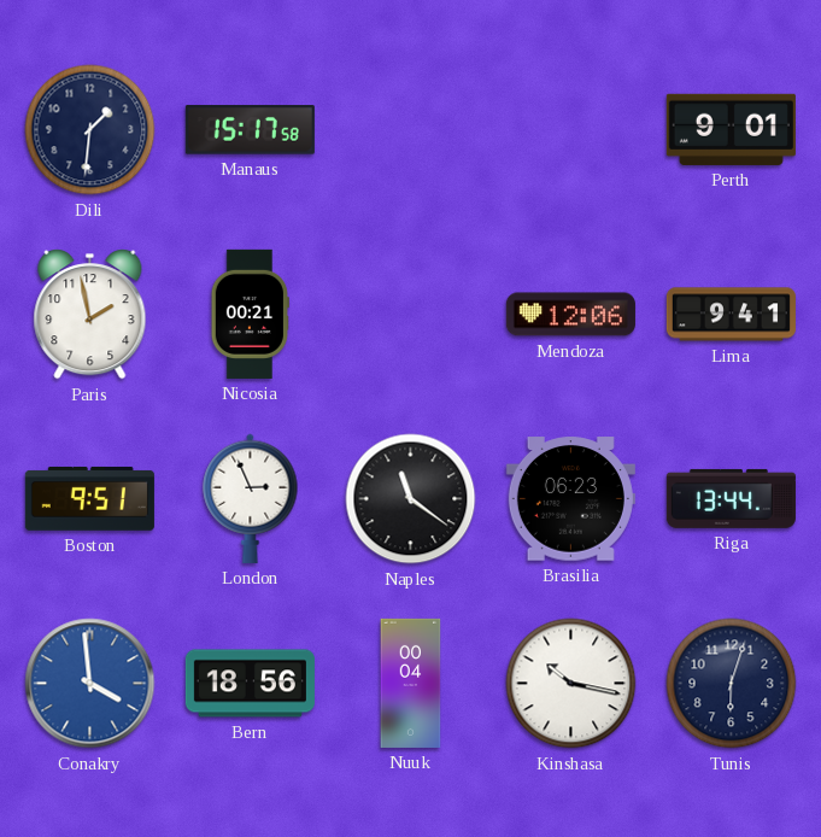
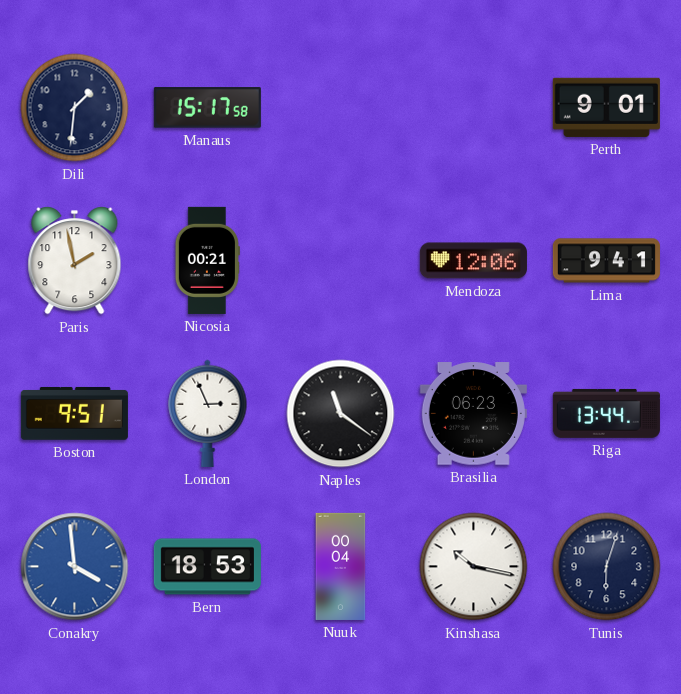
Bern: 18:56 -> 18:53
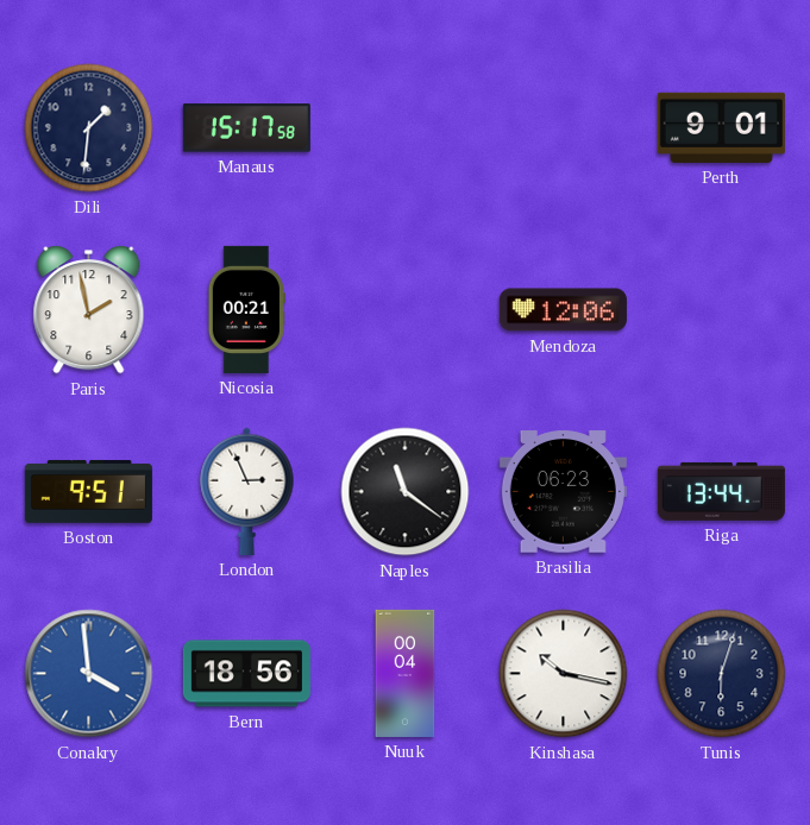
Lima: 9:41 -> none
Bern: 18:53 -> 18:56
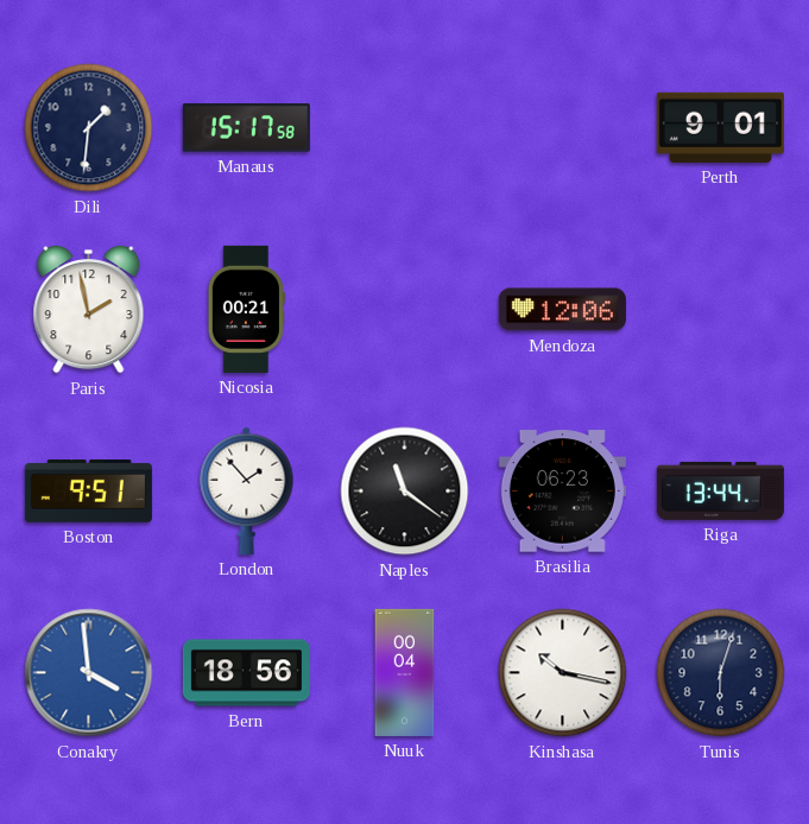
London: 2:56 -> 1:53
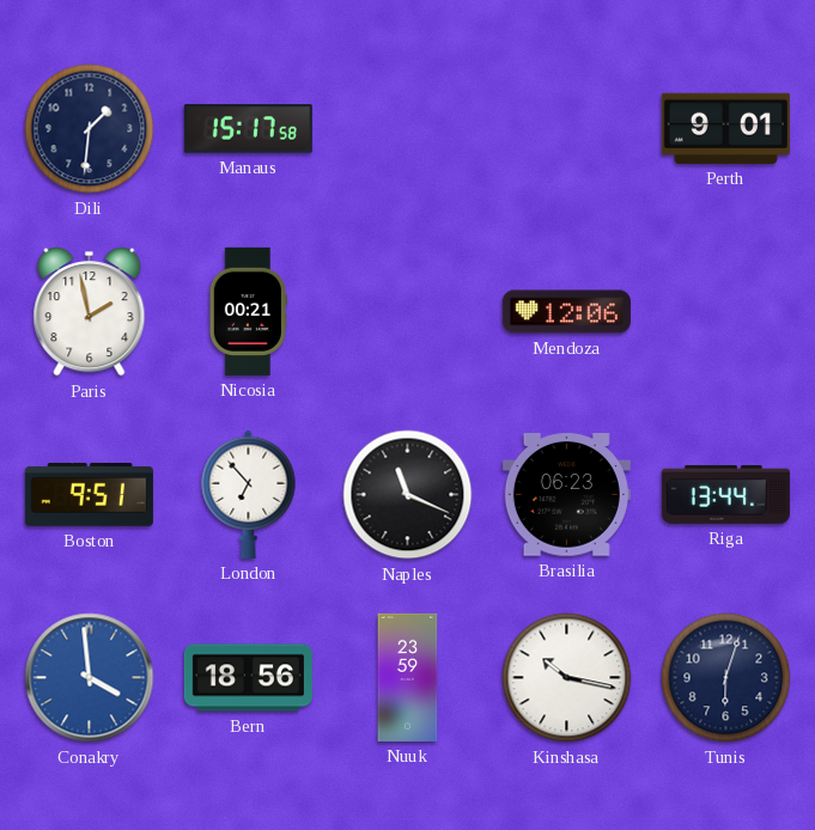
London: 1:53 -> 6:53
Naples: 11:21 -> 11:19
Nuuk: 00:04 -> 23:59
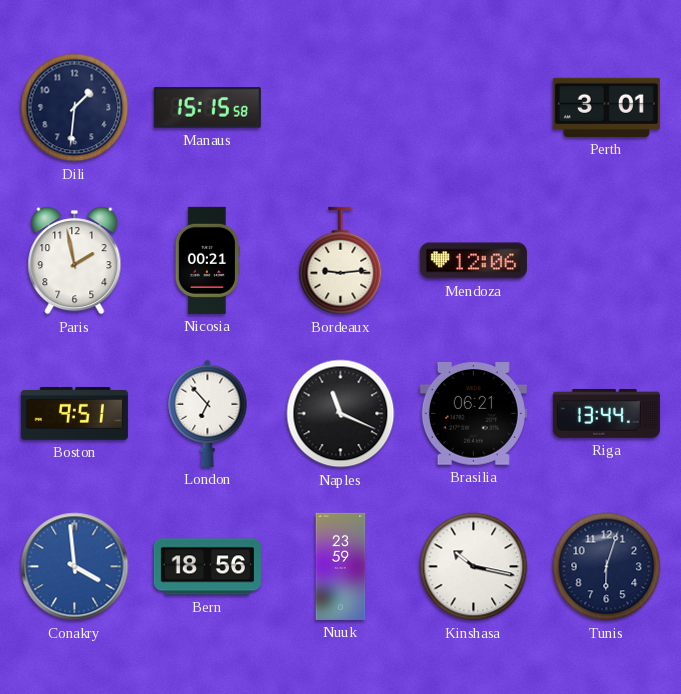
Manaus: 15:17 -> 15:15
Perth: 9:01 -> 3:01
Bordeaux: none -> 9:14
Brasilia: 06:23 -> 06:21
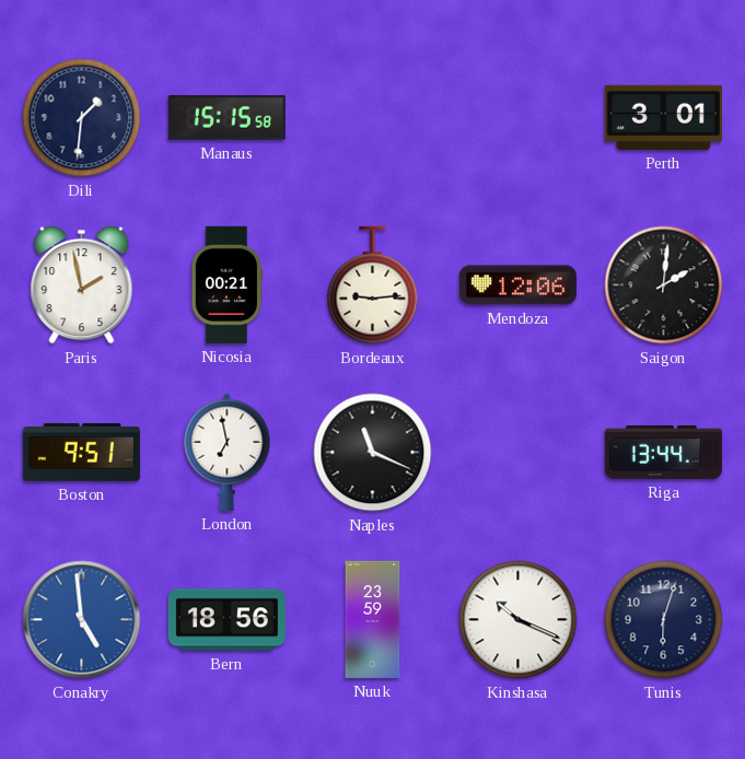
Saigon: none -> 2:01
London: 6:53 -> 6:58
Brasilia: 06:21 -> none
Conakry: 3:59 -> 4:59
Kinshasa: 10:17 -> 10:19
